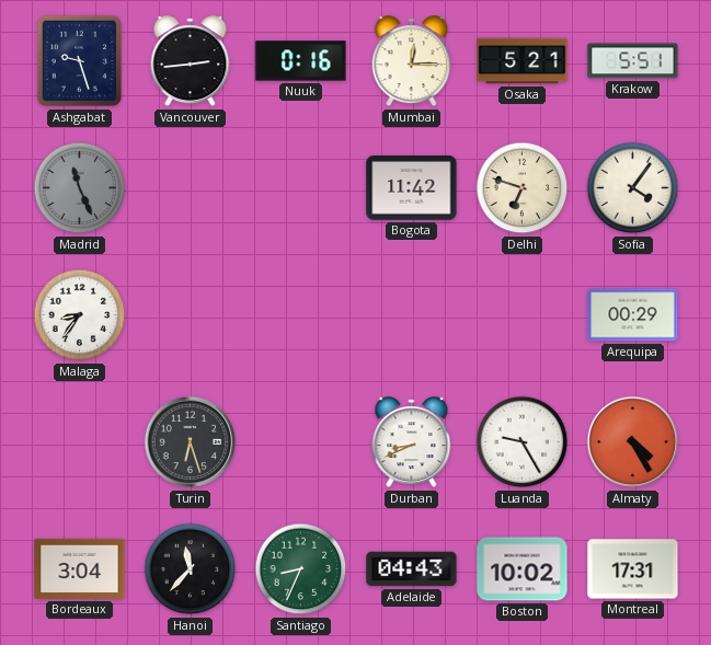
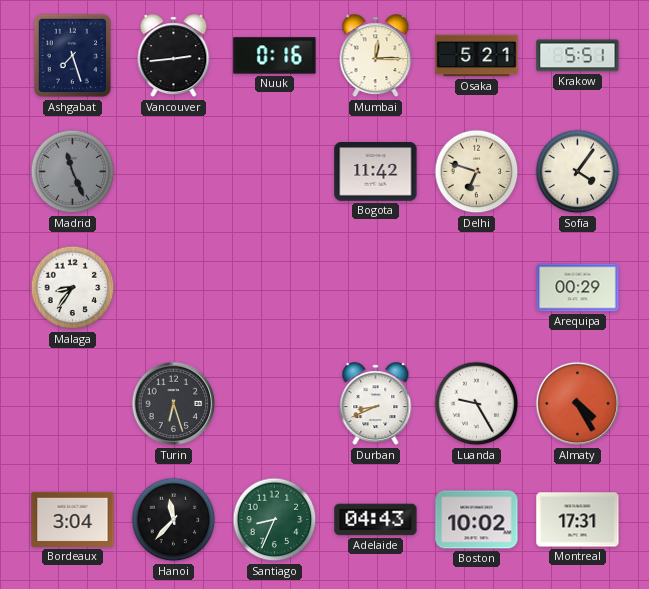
Ashgabat: 9:27 -> 7:27
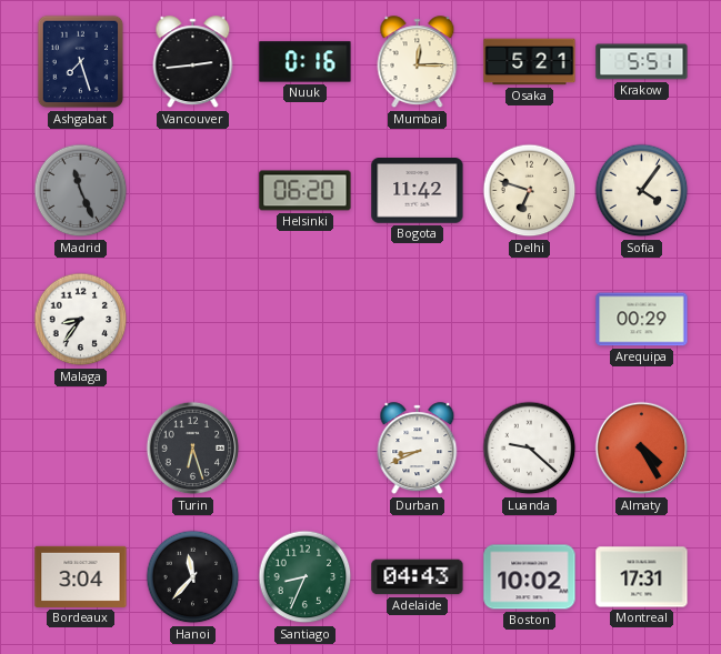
Helsinki: none -> 06:20
Luanda: 9:25 -> 9:22
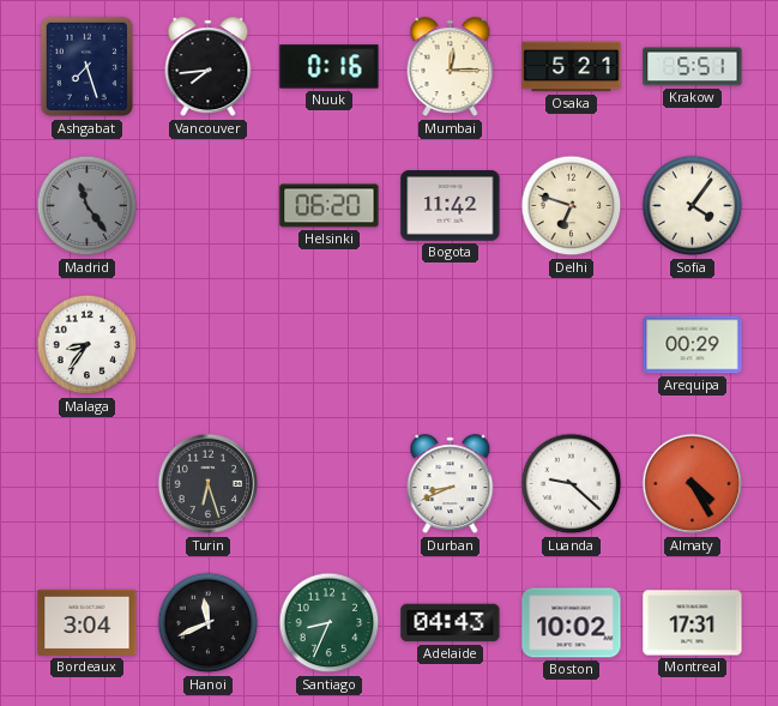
Vancouver: 2:44 -> 7:44
Madrid: 11:26 -> 11:24
Hanoi: 11:37 -> 11:41
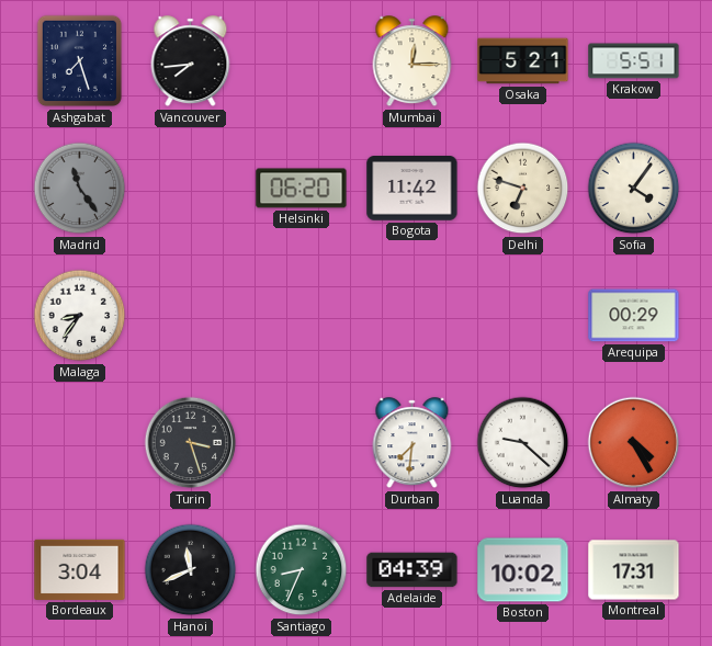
Nuuk: 0:16 -> none
Turin: 6:27 -> 3:27
Durban: 8:41 -> 7:31
Adelaide: 04:43 -> 04:39
